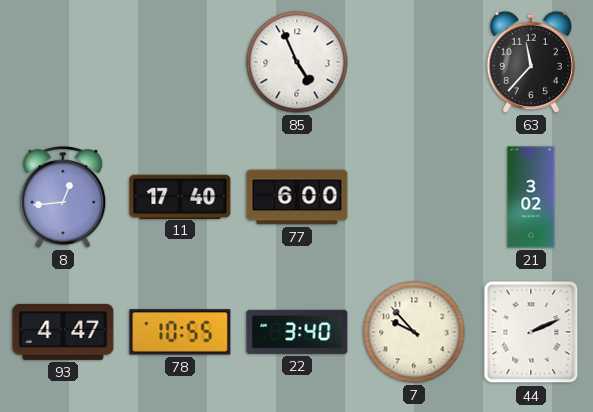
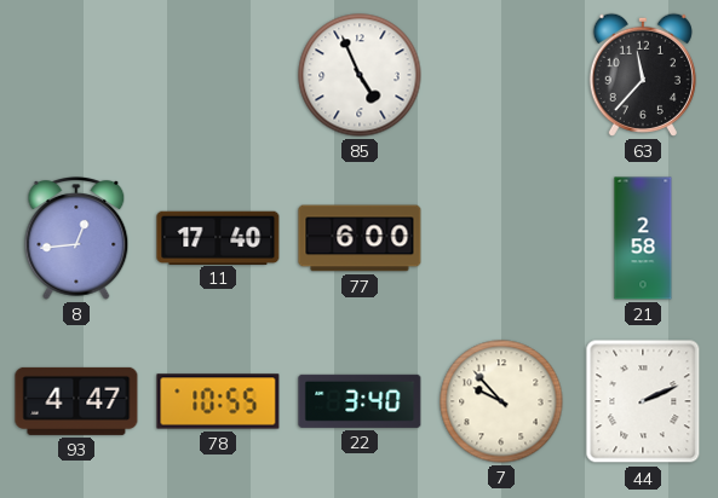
21: 3:02 -> 2:58
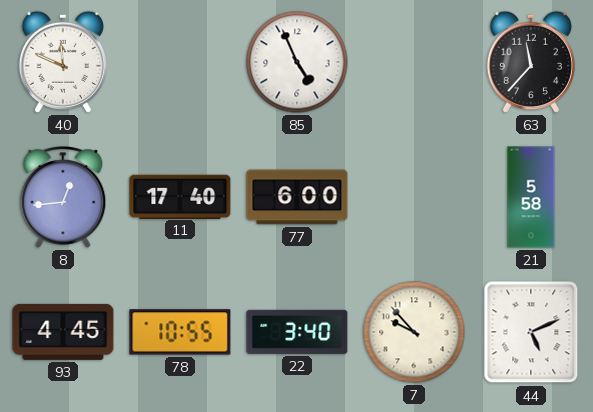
40: none -> 11:49
21: 2:58 -> 5:58
93: 4:47 -> 4:45
44: 2:11 -> 5:11
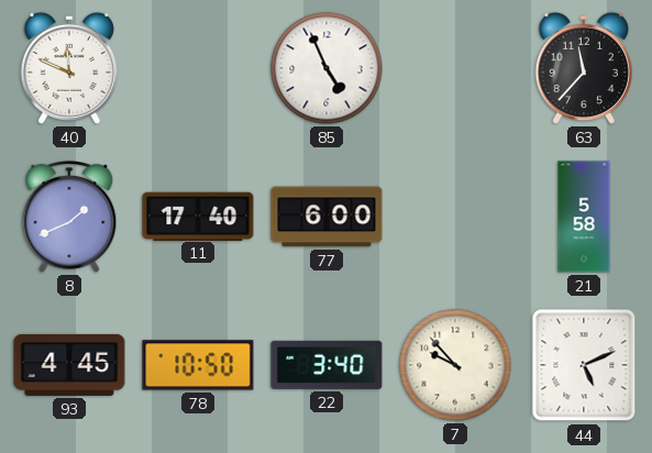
8: 12:44 -> 1:41
78: 10:55 -> 10:50
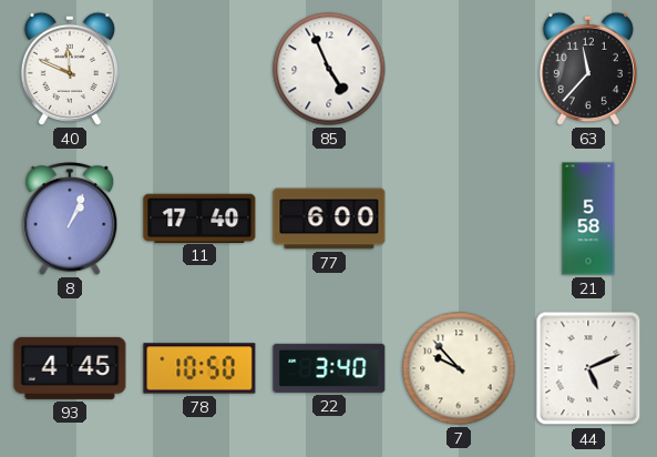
8: 1:41 -> 1:04
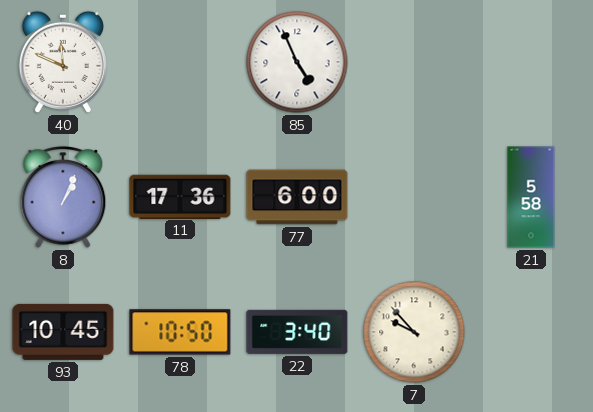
63: 11:37 -> none
11: 17:40 -> 17:36
93: 4:45 -> 10:45
44: 5:11 -> none
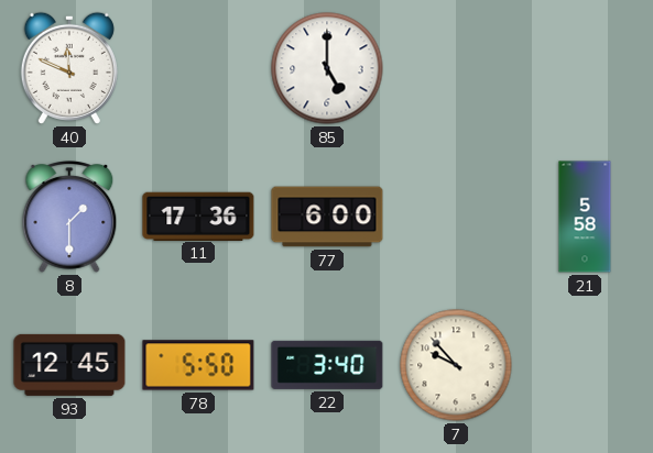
85: 4:56 -> 5:00
8: 1:04 -> 1:30
93: 10:45 -> 12:45
78: 10:50 -> 5:50
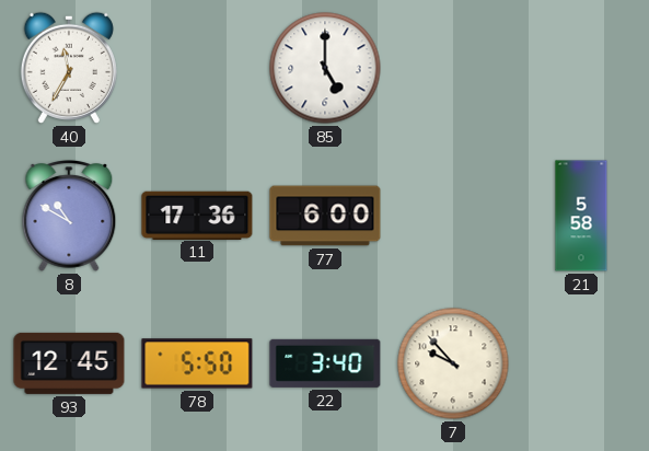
40: 11:49 -> 11:35
8: 1:30 -> 10:50
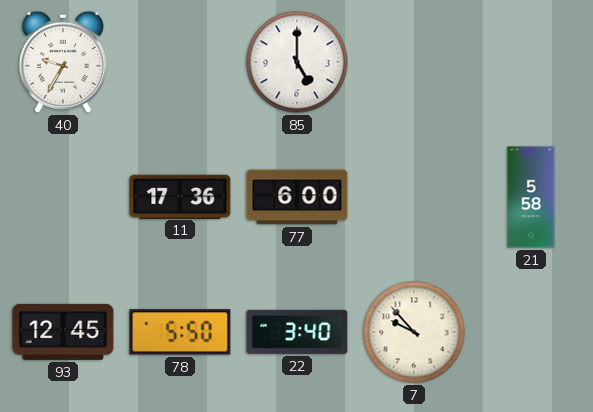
40: 11:35 -> 9:35
8: 10:50 -> none
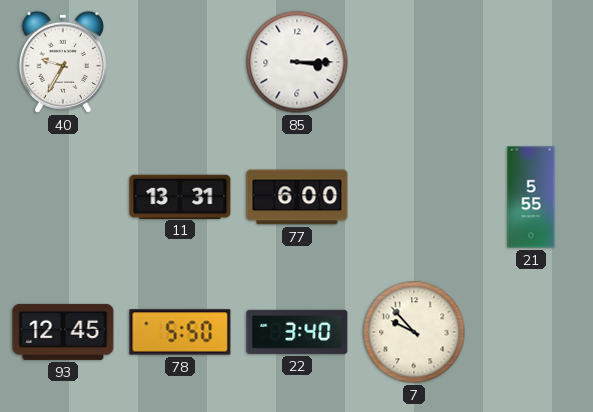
85: 5:00 -> 3:15
11: 17:36 -> 13:31
21: 5:58 -> 5:55
